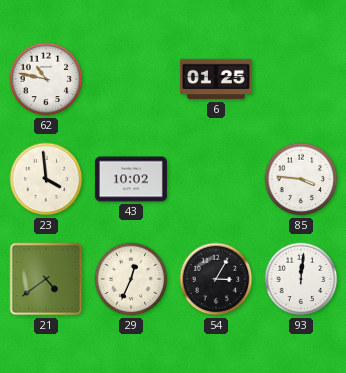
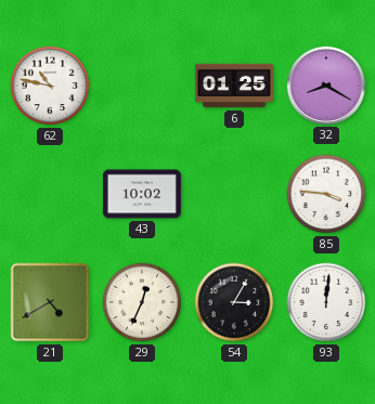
32: none -> 8:20
23: 3:59 -> none
21: 4:39 -> 4:40
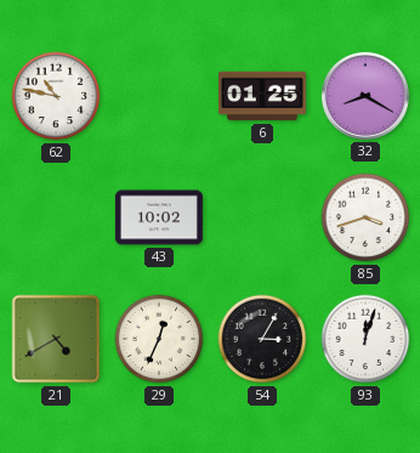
85: 3:46 -> 3:42
93: 12:01 -> 12:03
